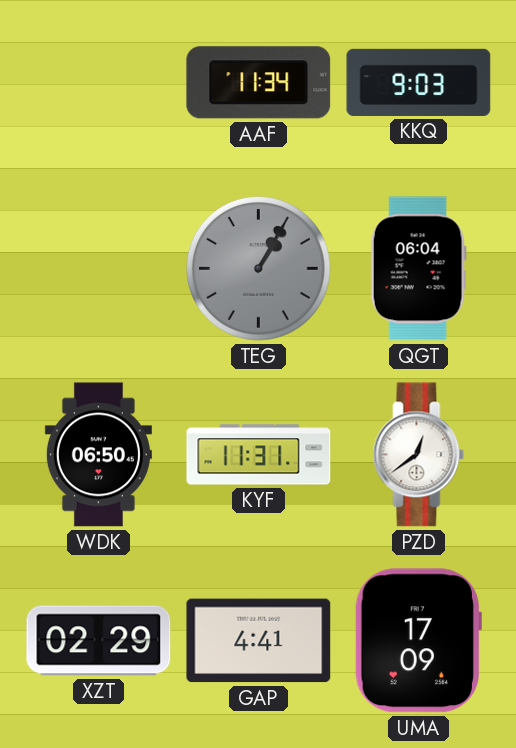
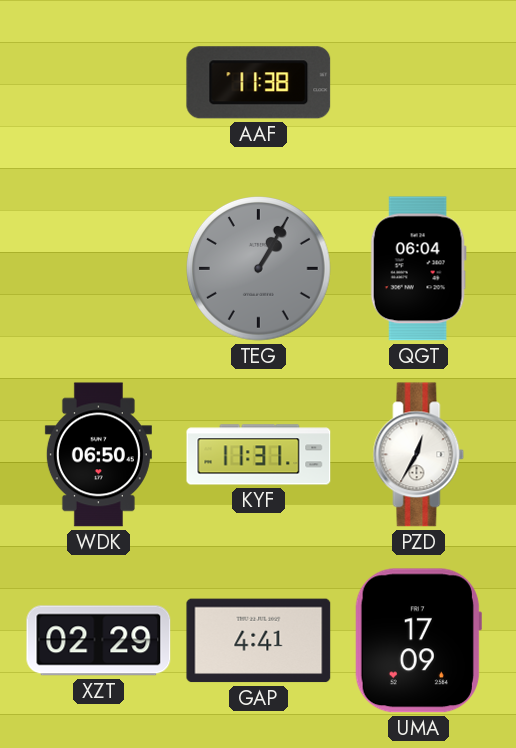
AAF: 11:34 -> 11:38
KKQ: 9:03 -> none
PZD: 12:39 -> 12:35
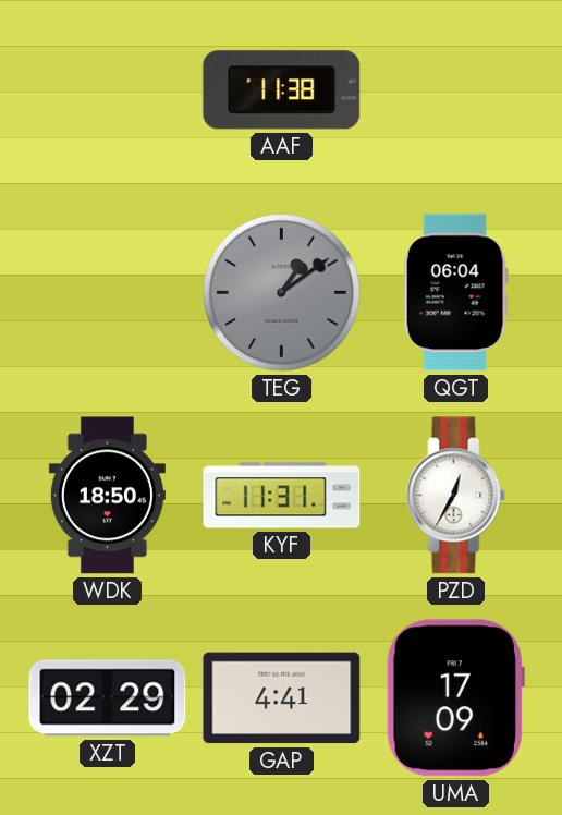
TEG: 1:05 -> 1:09
WDK: 06:50 -> 18:50
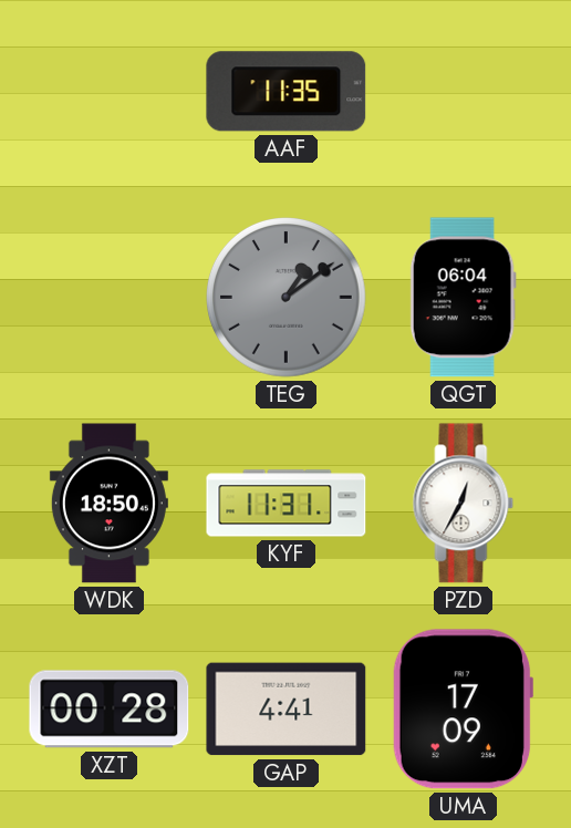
AAF: 11:38 -> 11:35
XZT: 02:29 -> 00:28
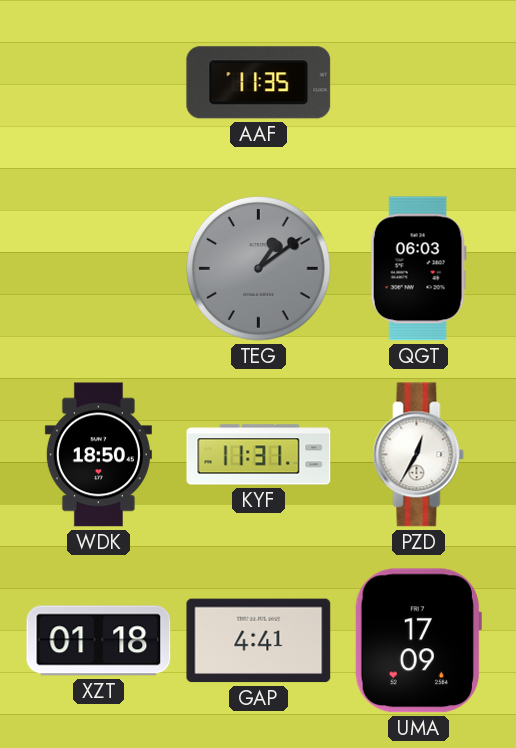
QGT: 06:04 -> 06:03
XZT: 00:28 -> 01:18
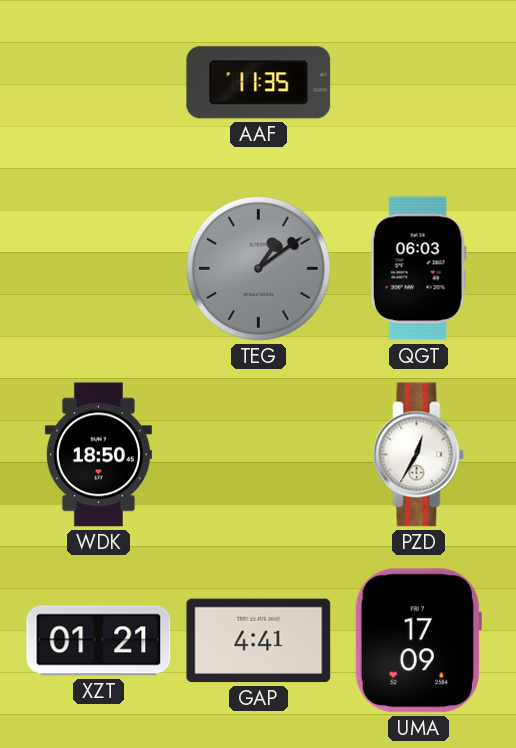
KYF: 11:31 -> none
XZT: 01:18 -> 01:21
